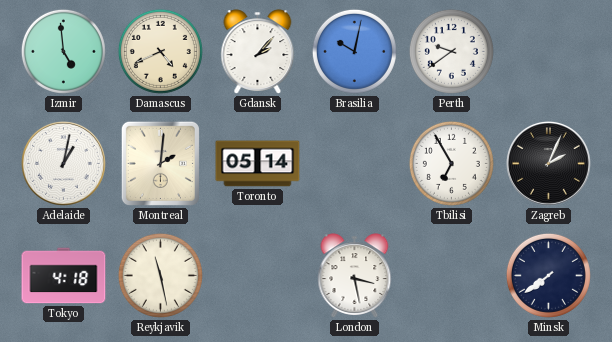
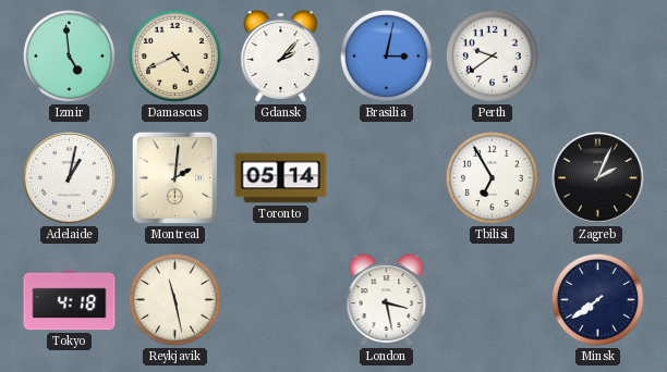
Brasilia: 10:02 -> 3:02
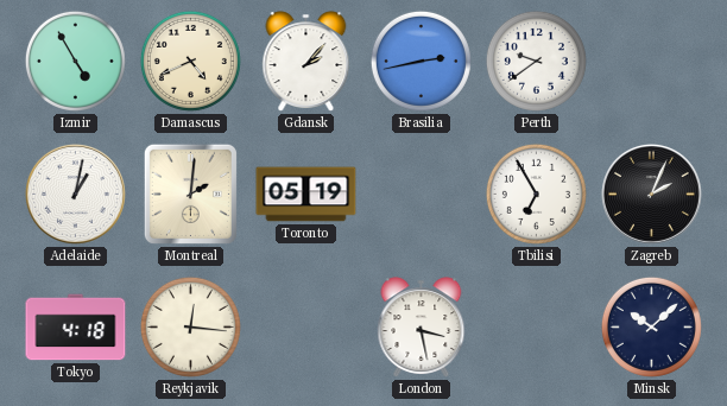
Izmir: 4:59 -> 4:55
Brasilia: 3:02 -> 2:43
Toronto: 05:14 -> 05:19
Reykjavik: 11:28 -> 12:16
Minsk: 7:39 -> 10:08
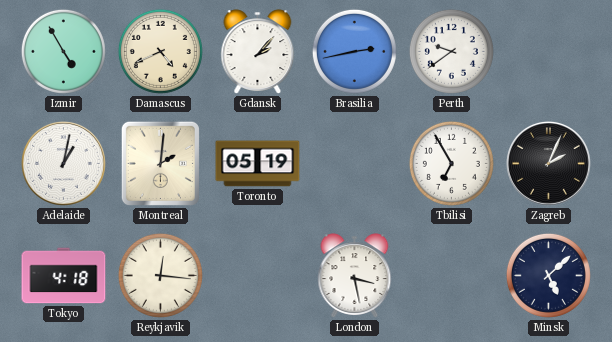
Minsk: 10:08 -> 5:08
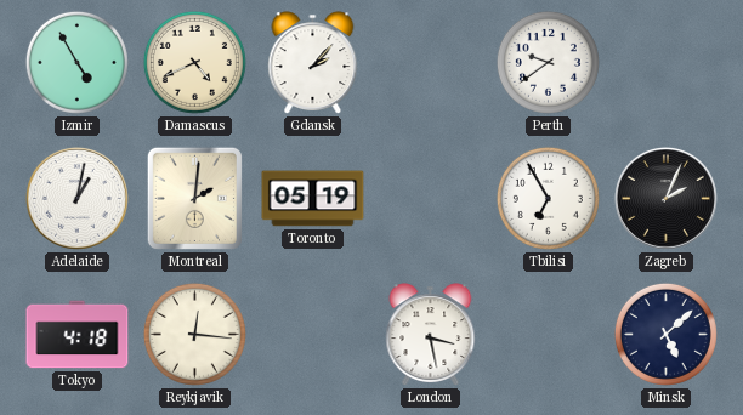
Brasilia: 2:43 -> none
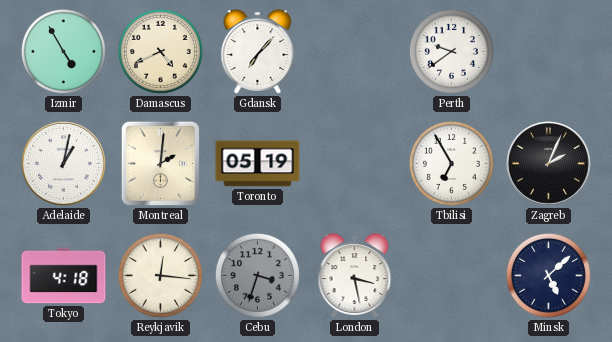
Gdansk: 2:07 -> 7:07
Cebu: none -> 3:33
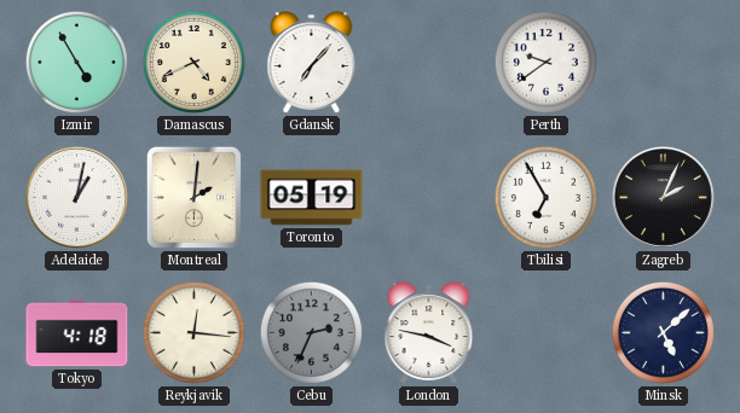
Cebu: 3:33 -> 2:34
London: 3:28 -> 3:47
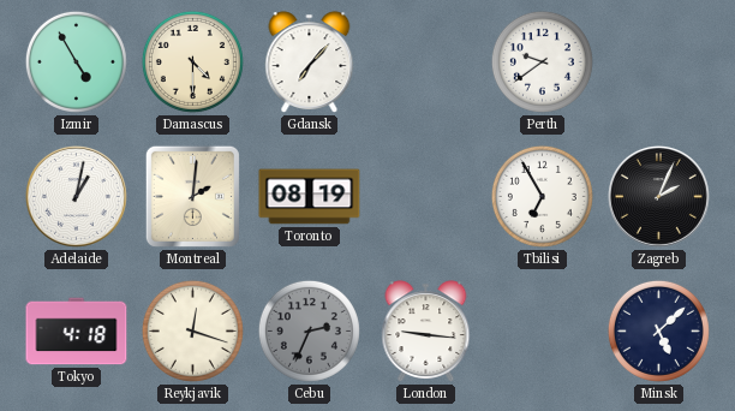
Damascus: 4:41 -> 4:30
Toronto: 05:19 -> 08:19
Reykjavik: 12:16 -> 12:18
London: 3:47 -> 9:16
